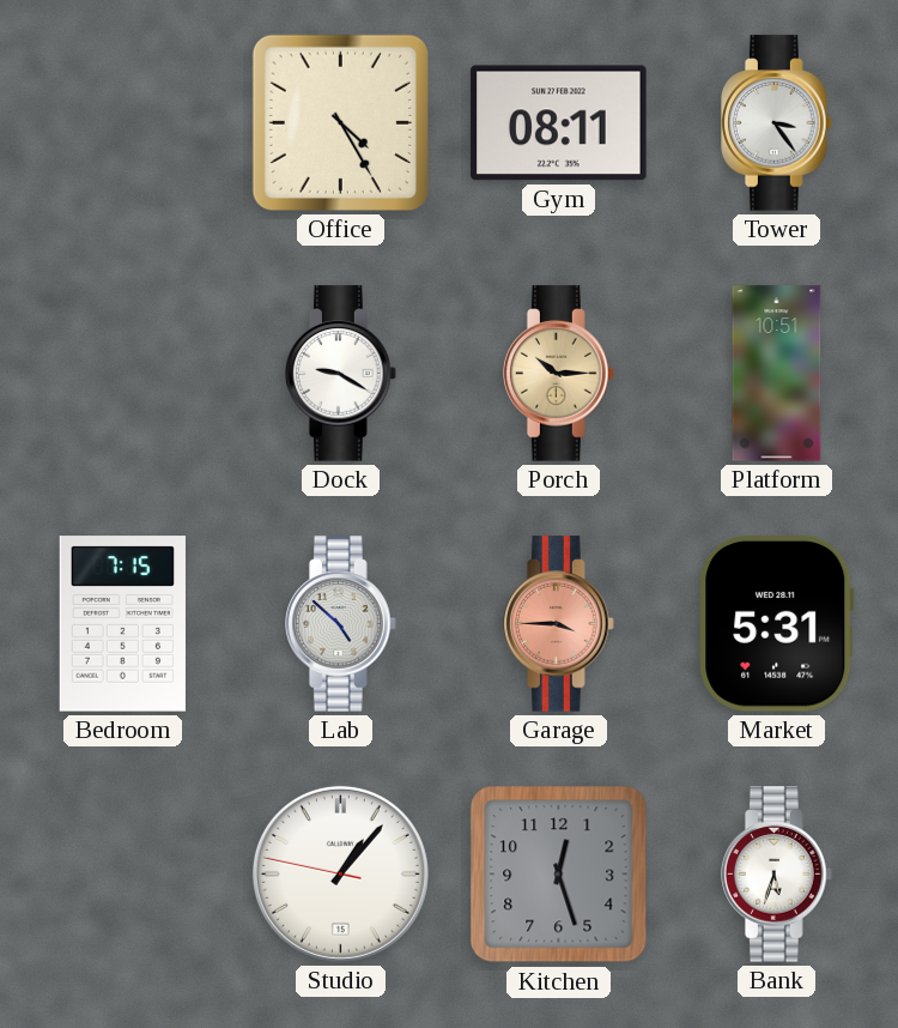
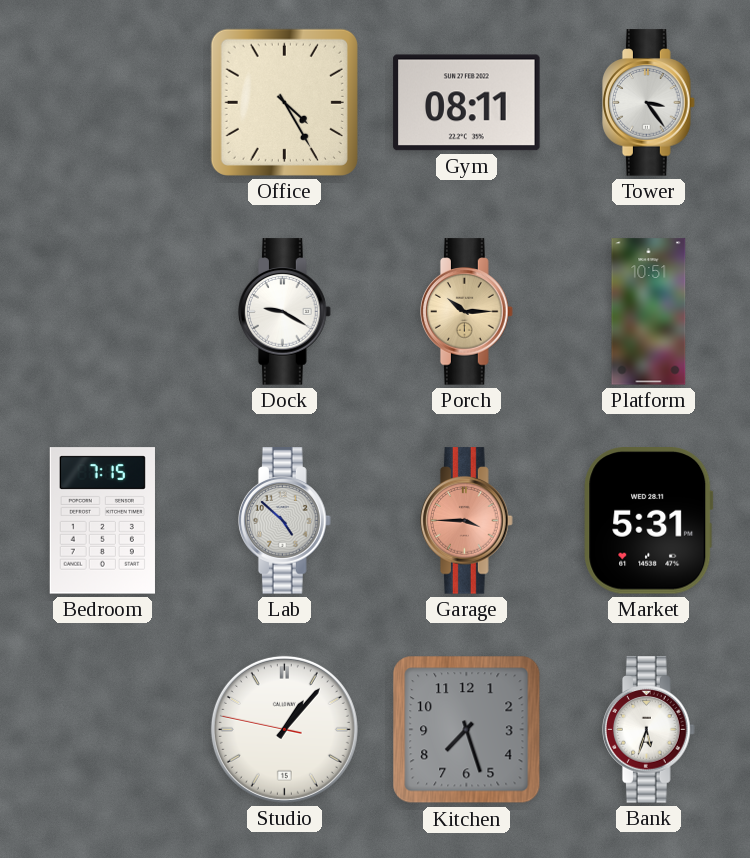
Kitchen: 12:27 -> 7:27
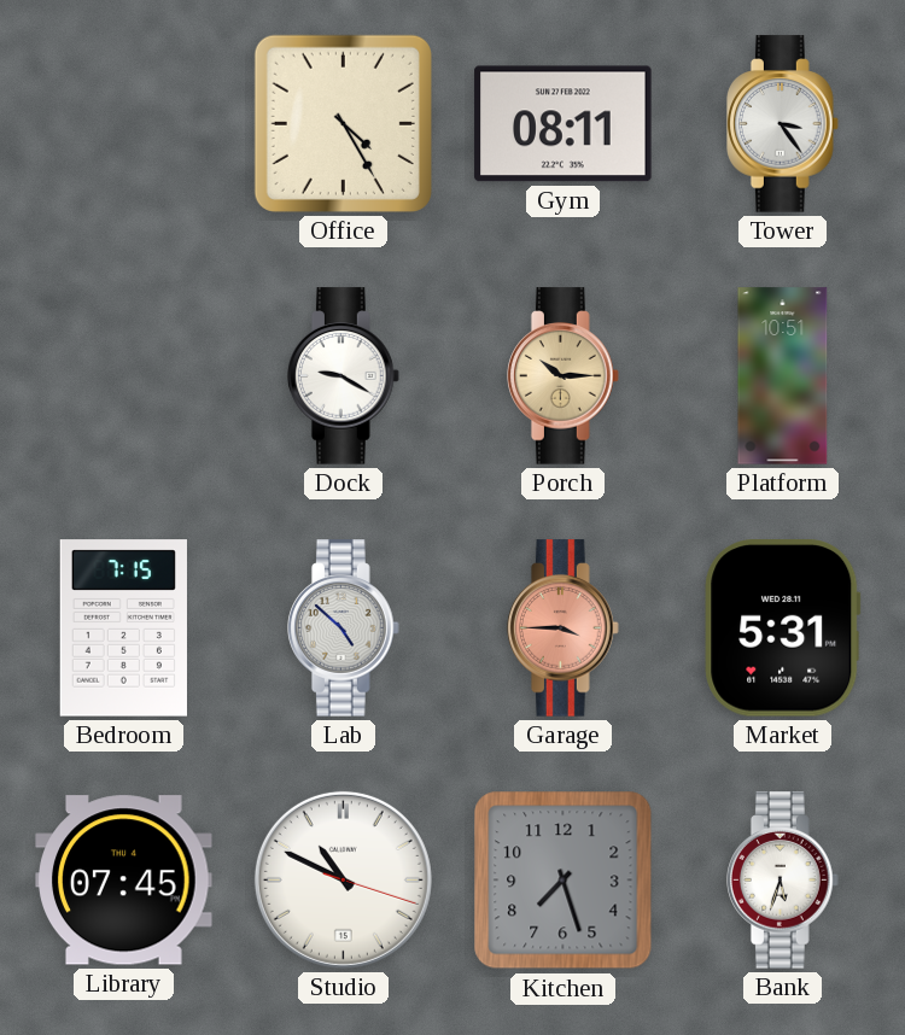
Library: none -> 07:45
Studio: 1:06 -> 10:49
